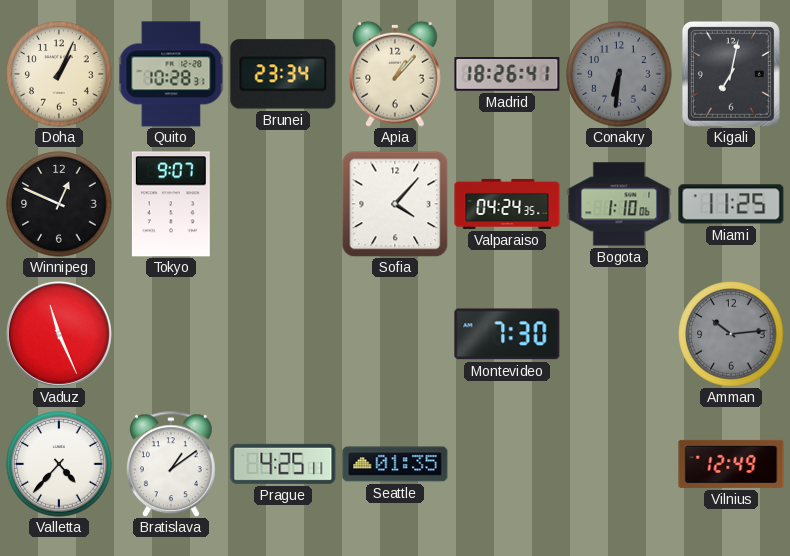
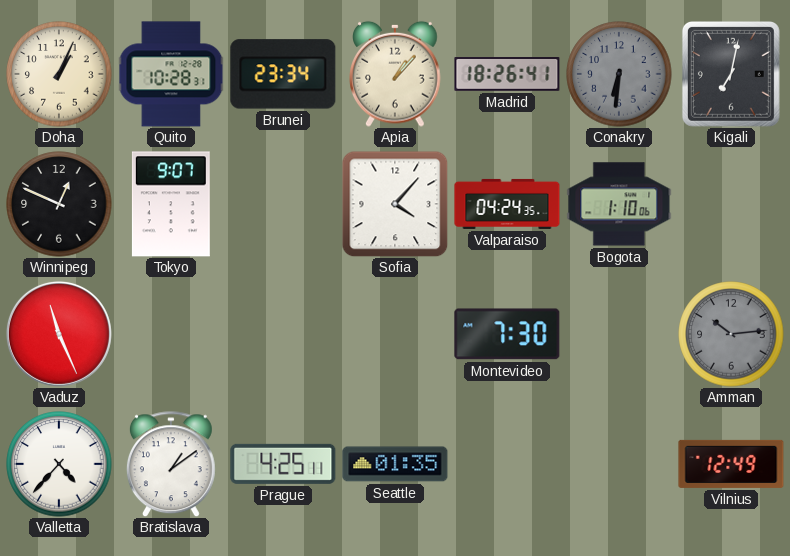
Miami: 11:25 -> none
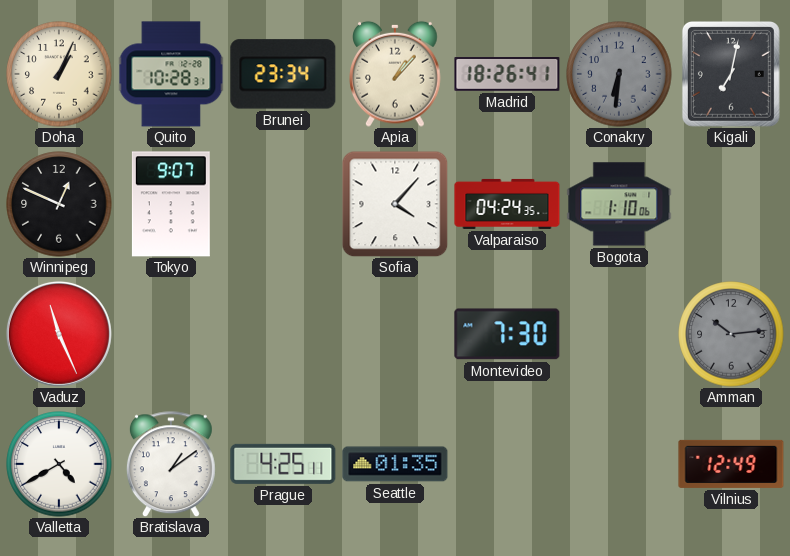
Valletta: 4:37 -> 4:40
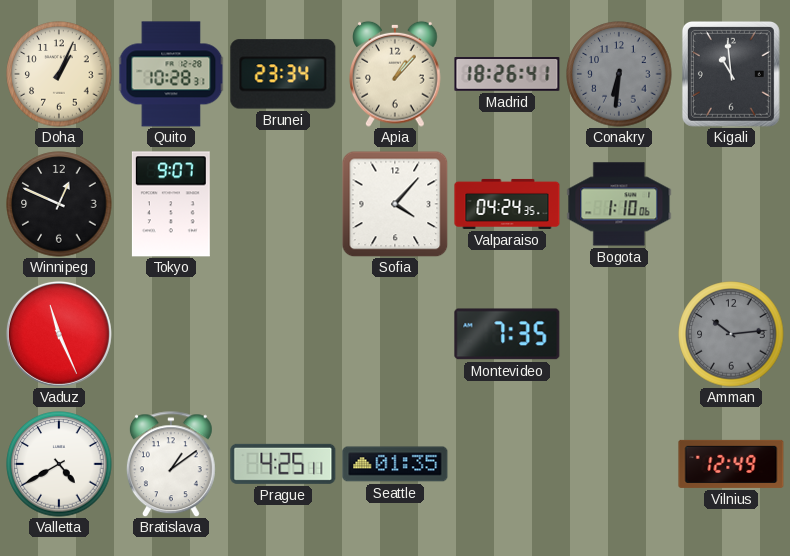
Kigali: 7:02 -> 10:59
Montevideo: 7:30 -> 7:35
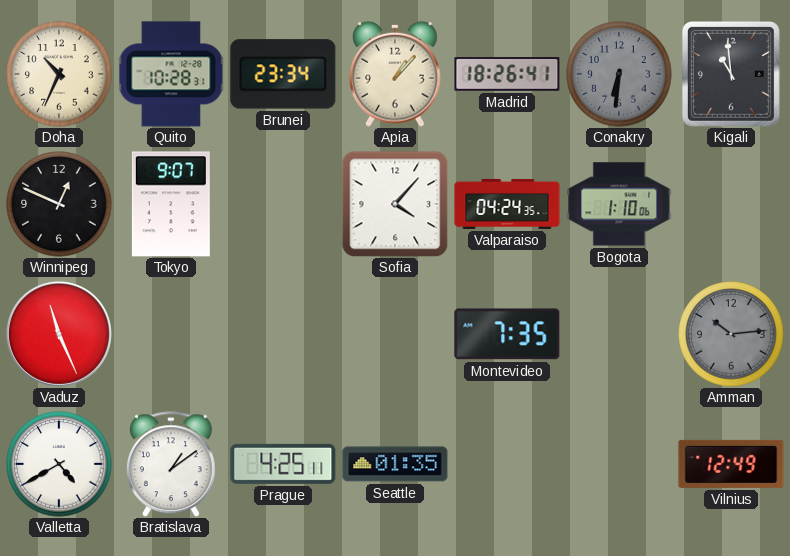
Doha: 1:04 -> 10:34
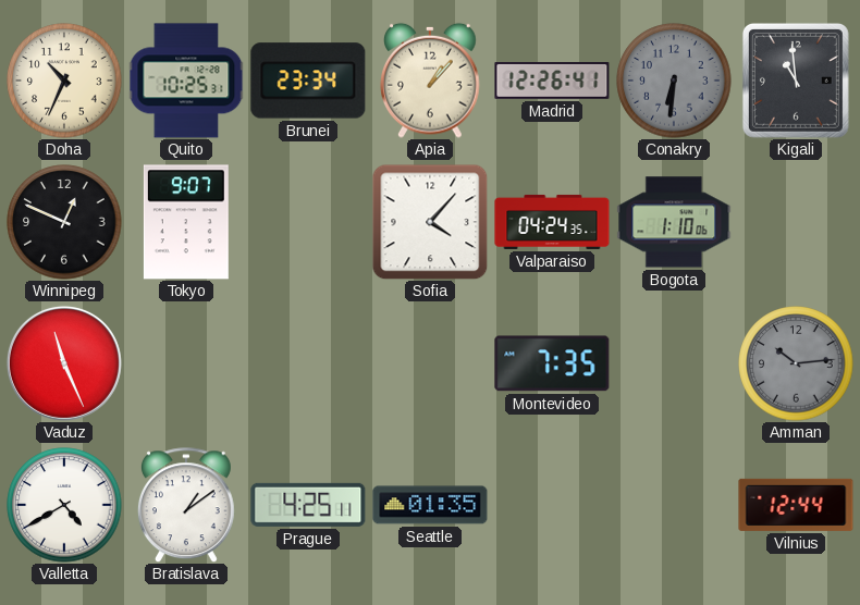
Quito: 10:28 -> 10:25
Madrid: 18:26 -> 12:26
Vilnius: 12:49 -> 12:44
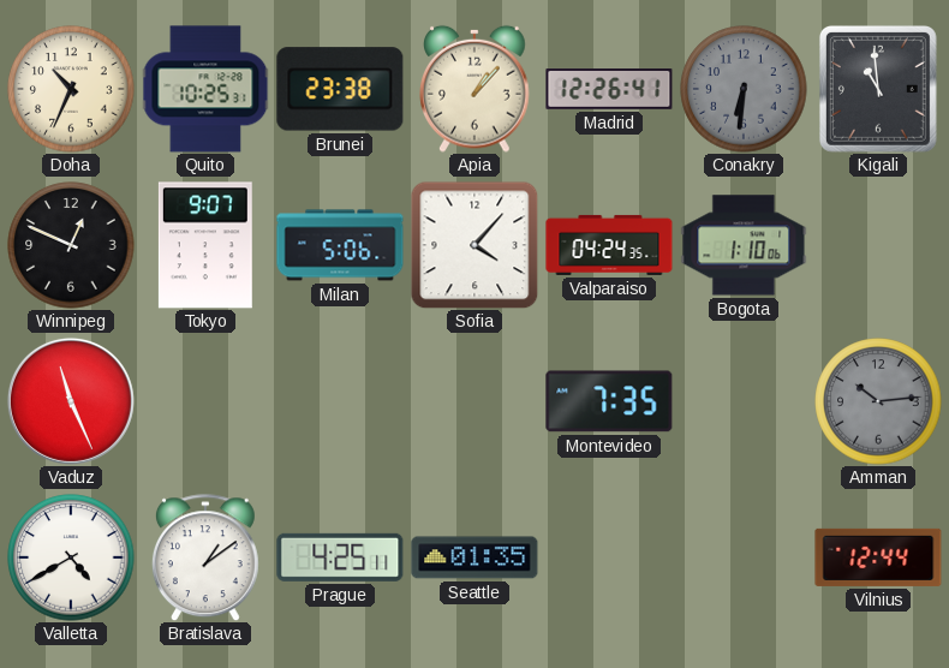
Brunei: 23:34 -> 23:38
Milan: none -> 5:06
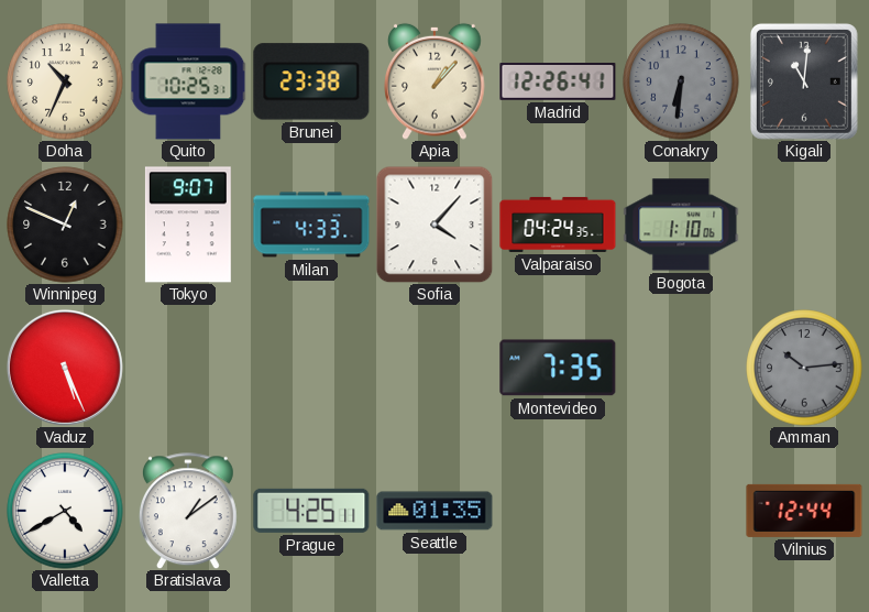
Kigali: 10:59 -> 11:01
Milan: 5:06 -> 4:33
Vaduz: 11:26 -> 5:26
